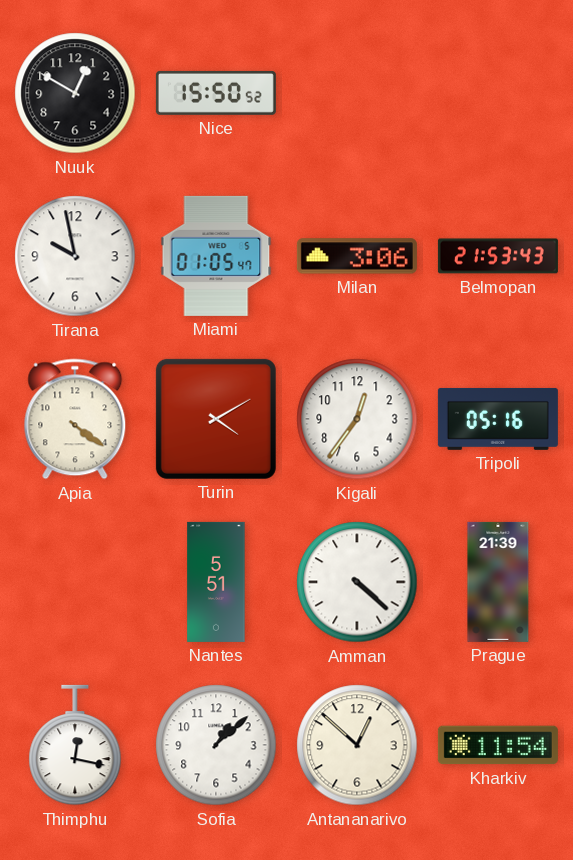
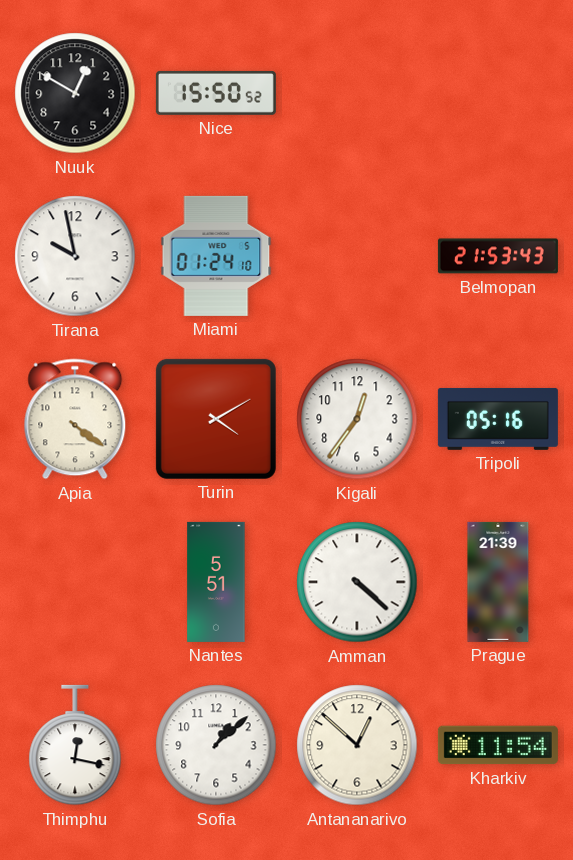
Miami: 01:05 -> 01:24
Milan: 3:06 -> none
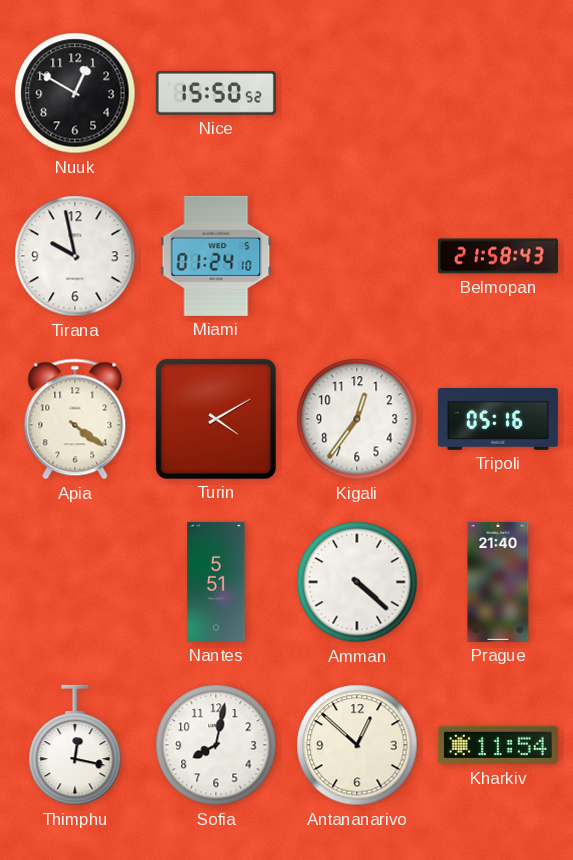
Belmopan: 21:53 -> 21:58
Prague: 21:39 -> 21:40
Sofia: 1:08 -> 8:02
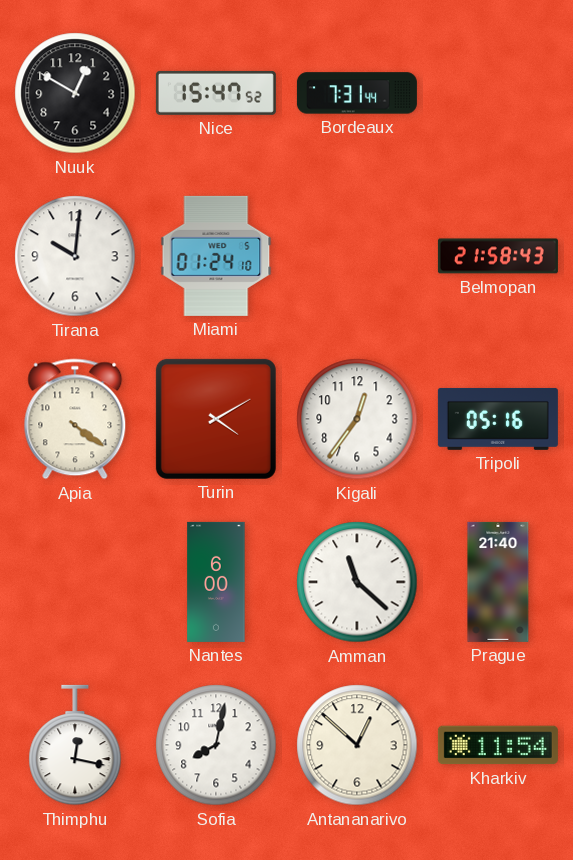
Nice: 15:50 -> 15:47
Bordeaux: none -> 7:31
Tirana: 9:58 -> 10:01
Nantes: 5:51 -> 6:00
Amman: 4:22 -> 11:22
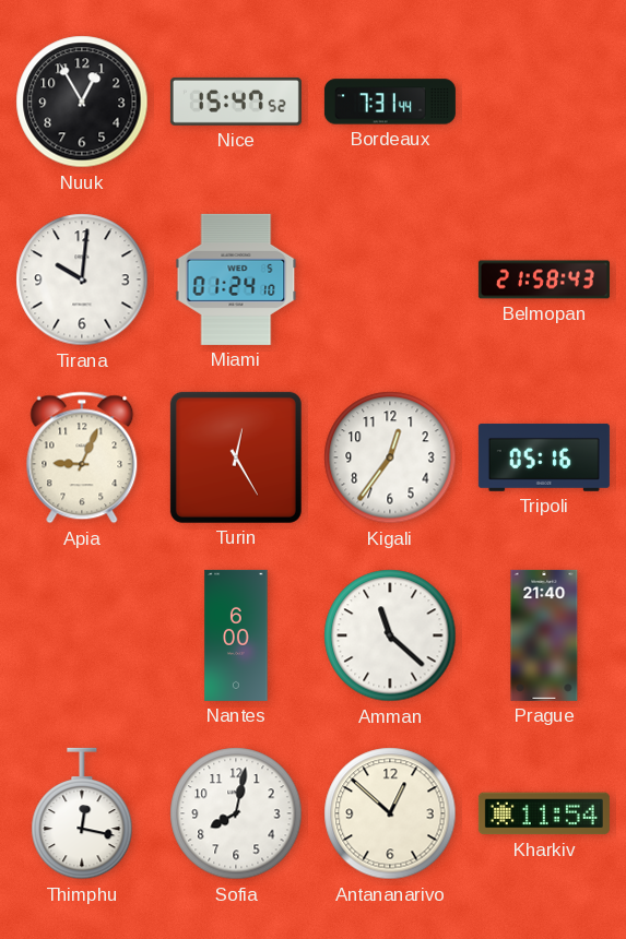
Nuuk: 12:50 -> 12:55
Apia: 4:21 -> 9:04
Turin: 4:10 -> 12:25
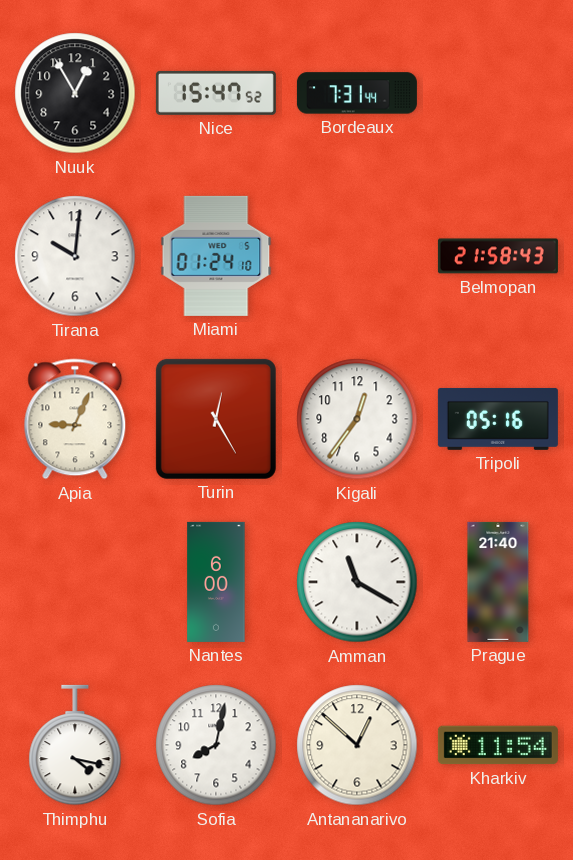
Amman: 11:22 -> 11:20
Thimphu: 12:17 -> 4:17
